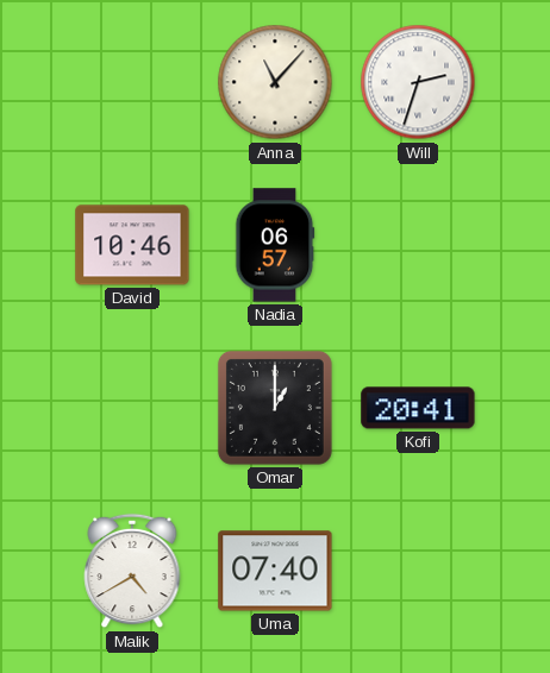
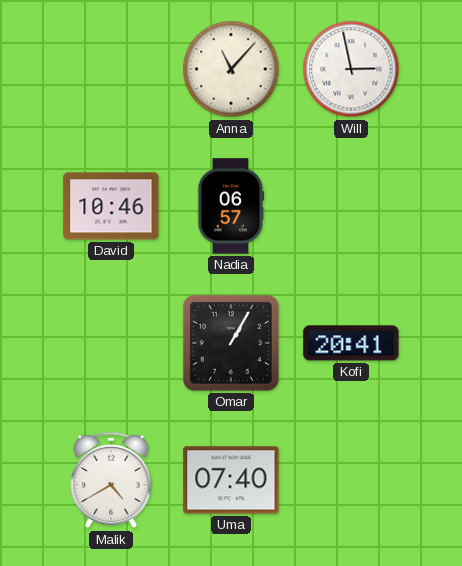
Will: 2:33 -> 2:58
Omar: 1:00 -> 1:05
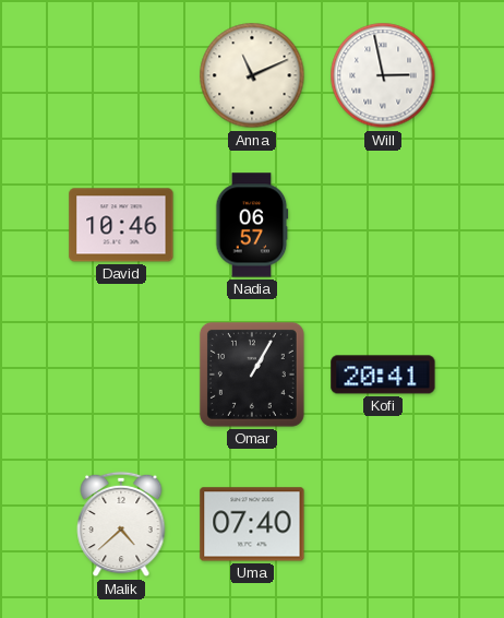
Anna: 11:07 -> 11:11
Malik: 4:40 -> 4:38
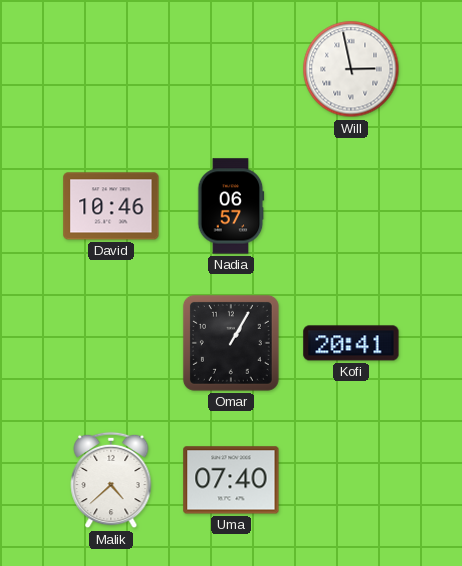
Anna: 11:11 -> none
